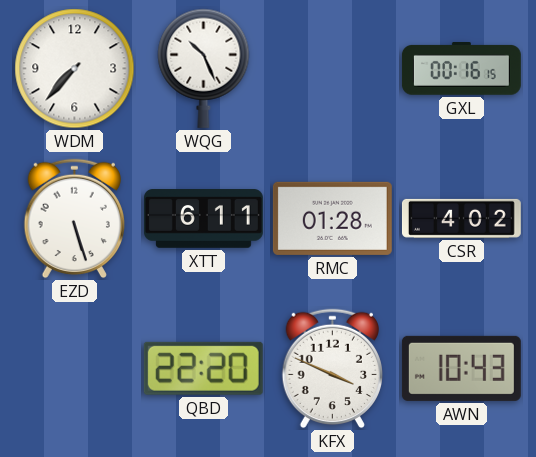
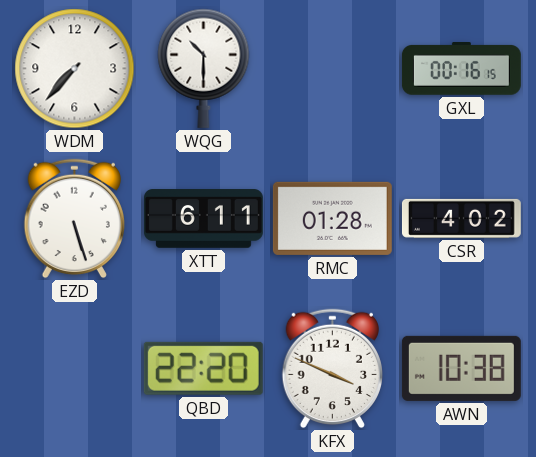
WQG: 10:26 -> 10:30
AWN: 10:43 -> 10:38
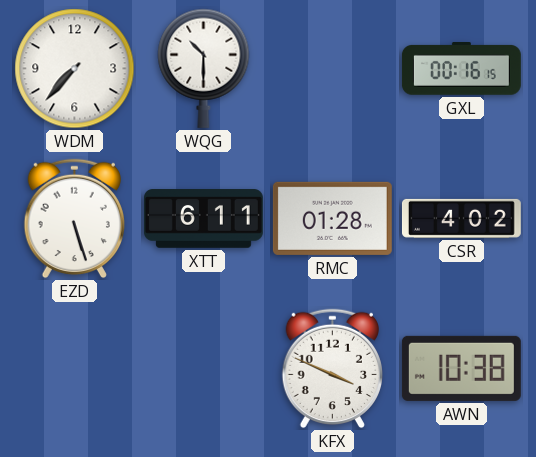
QBD: 22:20 -> none
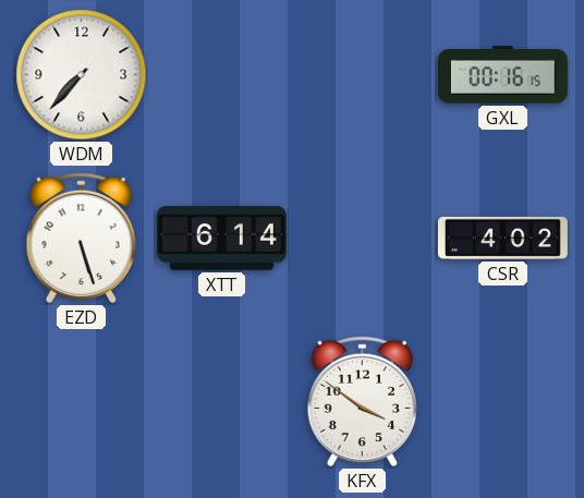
WQG: 10:30 -> none
XTT: 6:11 -> 6:14
RMC: 01:28 -> none
KFX: 3:49 -> 3:51
AWN: 10:38 -> none
